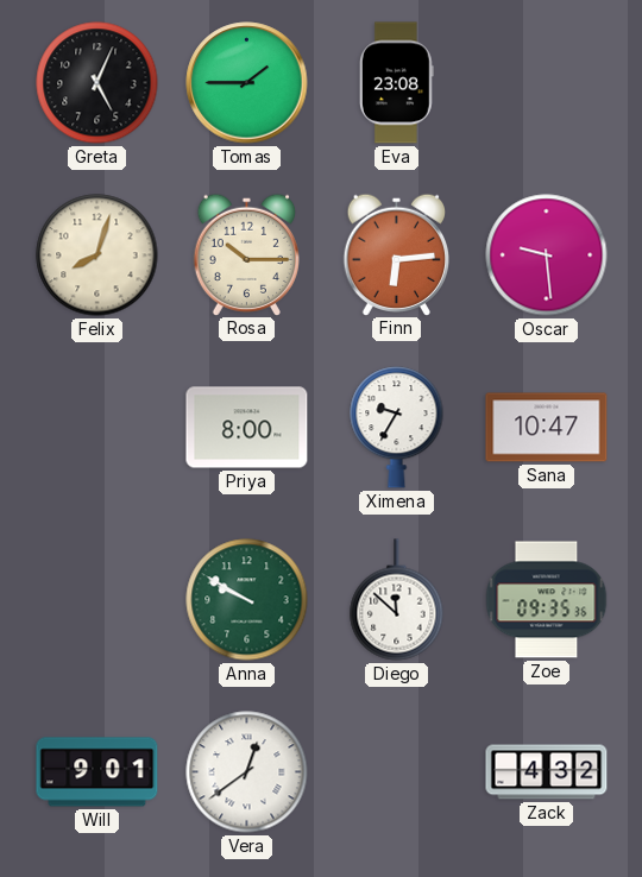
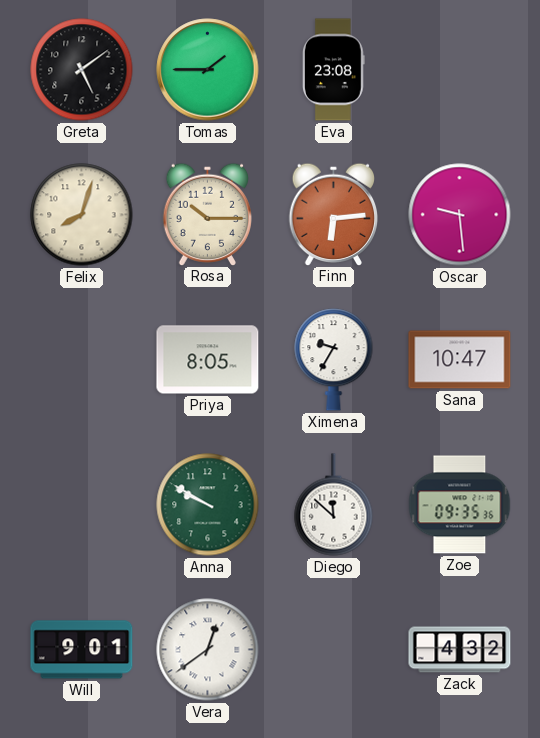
Greta: 5:04 -> 5:09
Priya: 8:00 -> 8:05
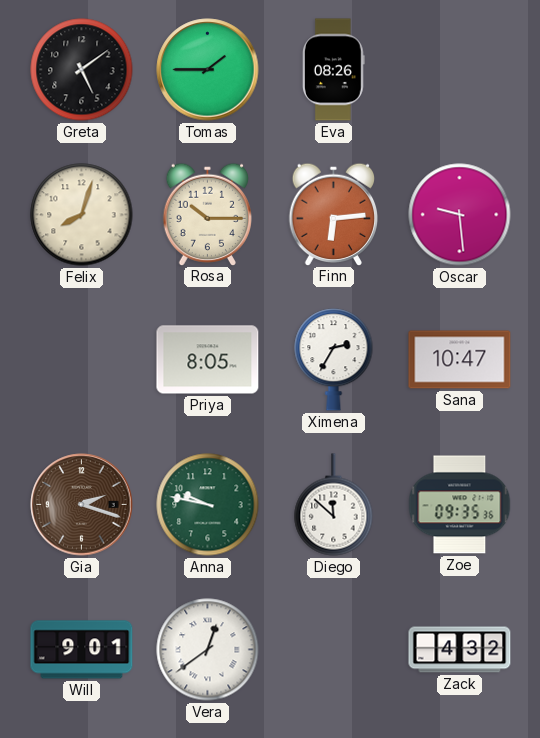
Eva: 23:08 -> 08:26
Ximena: 9:35 -> 2:35
Gia: none -> 2:18
Anna: 9:50 -> 9:47
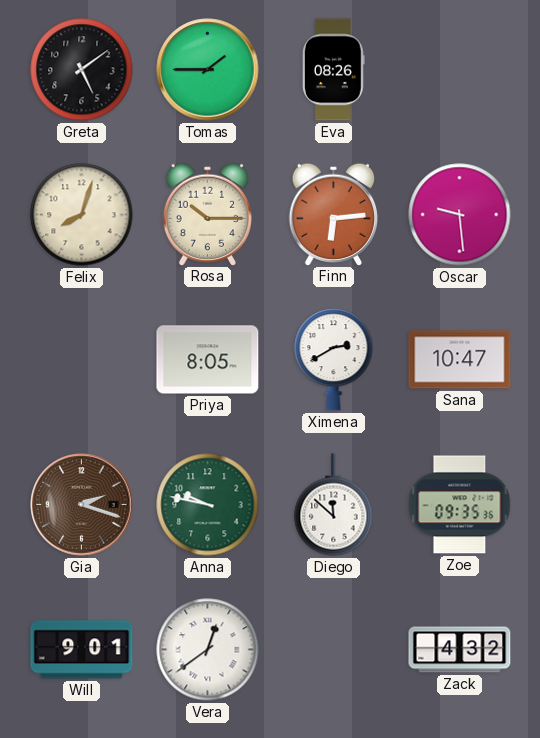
Ximena: 2:35 -> 2:40
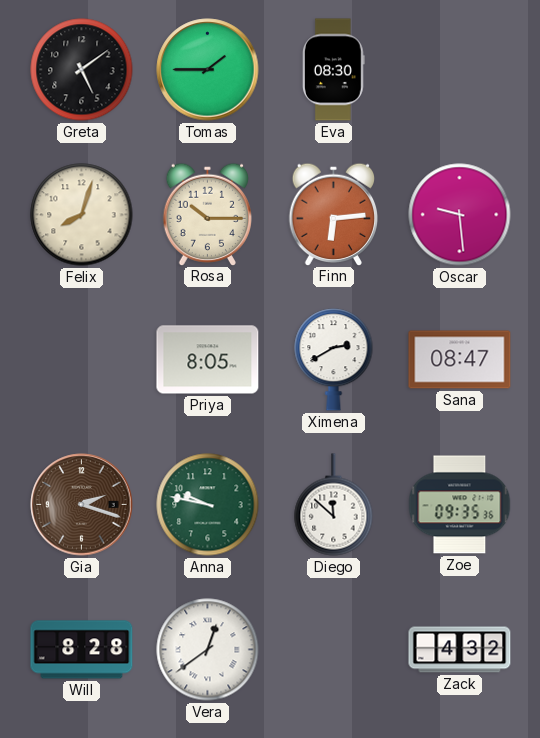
Eva: 08:26 -> 08:30
Sana: 10:47 -> 08:47
Will: 9:01 -> 8:28
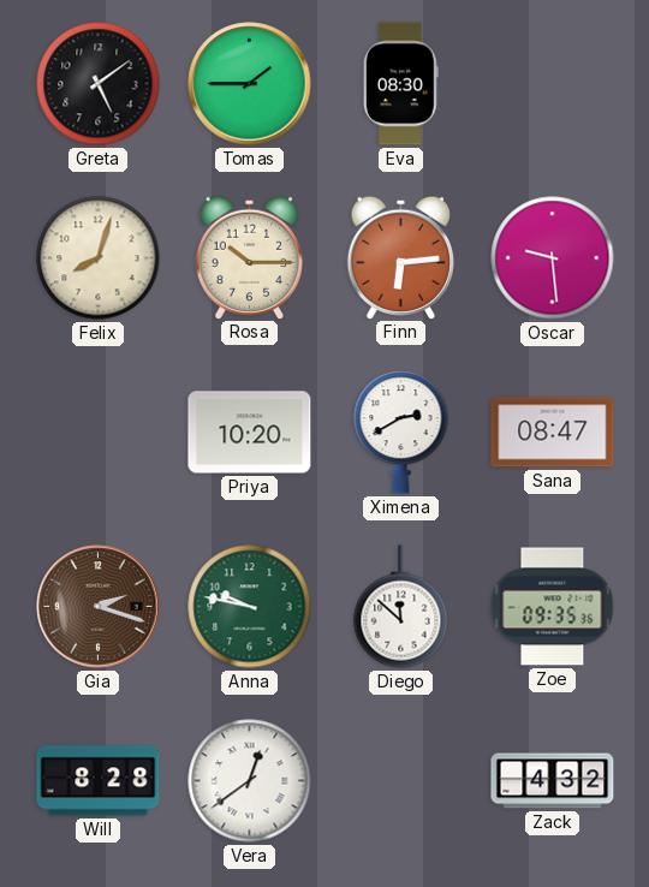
Priya: 8:05 -> 10:20
